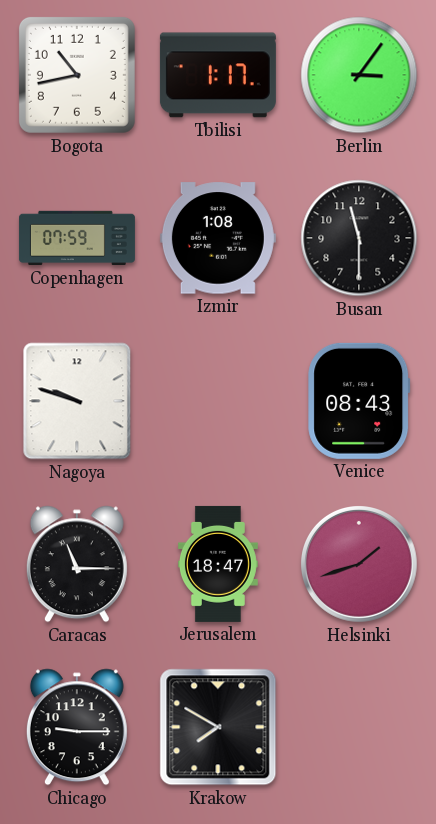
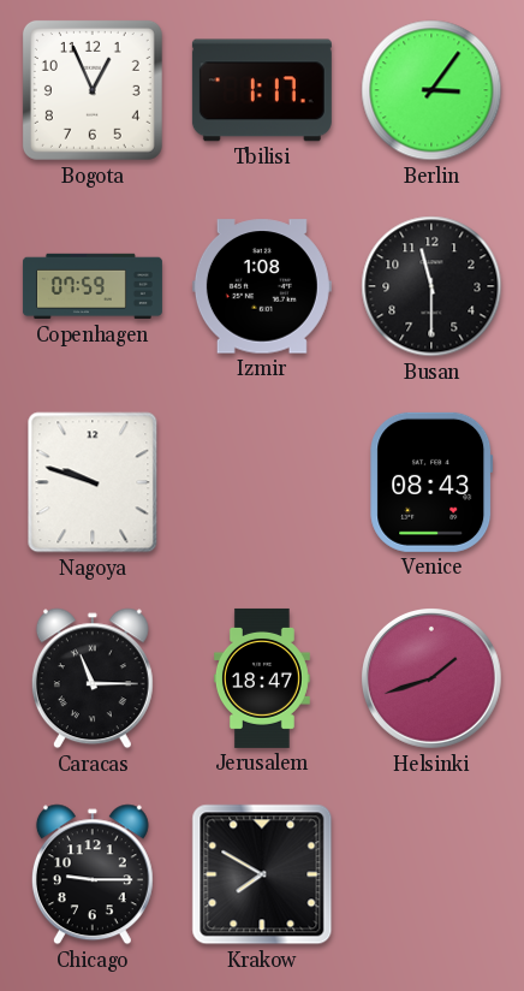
Bogota: 10:43 -> 12:56
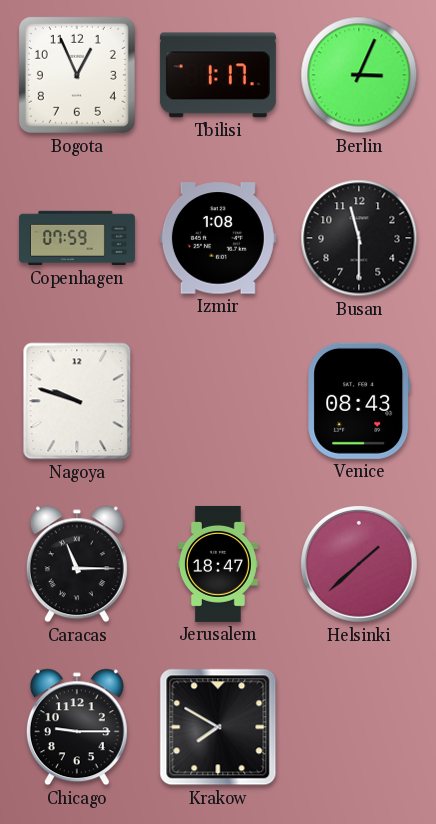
Berlin: 3:06 -> 3:04
Helsinki: 1:42 -> 1:38
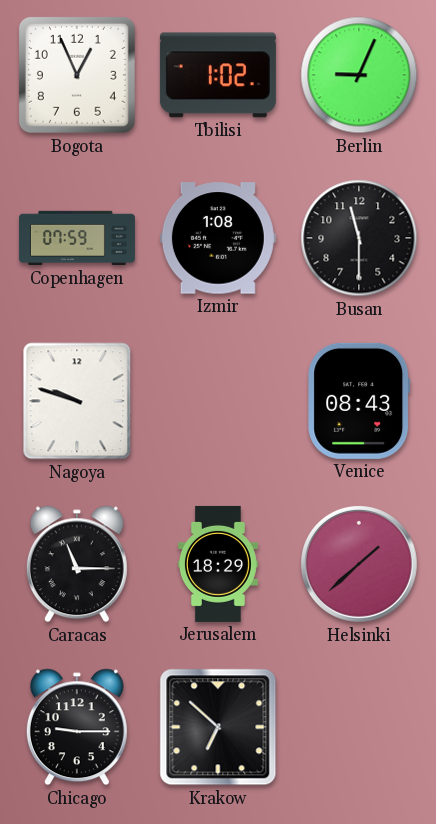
Tbilisi: 1:17 -> 1:02
Berlin: 3:04 -> 9:04
Jerusalem: 18:47 -> 18:29
Krakow: 7:50 -> 6:52
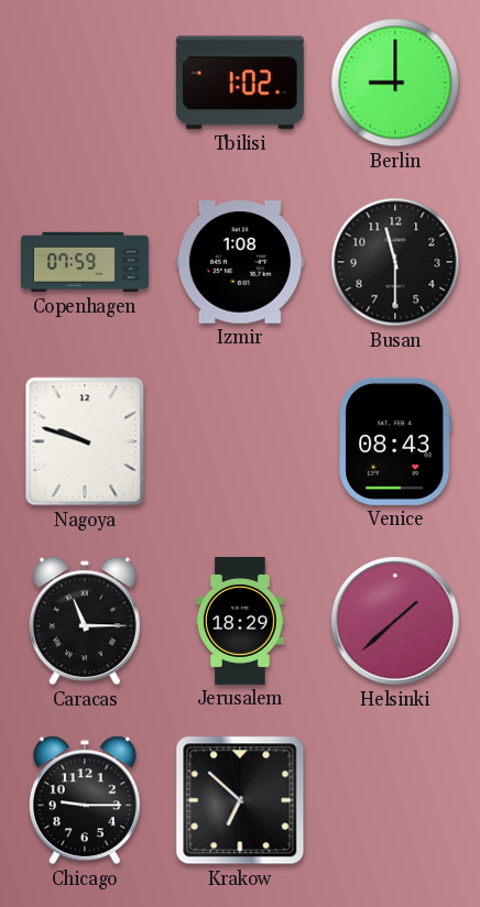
Bogota: 12:56 -> none
Berlin: 9:04 -> 9:00
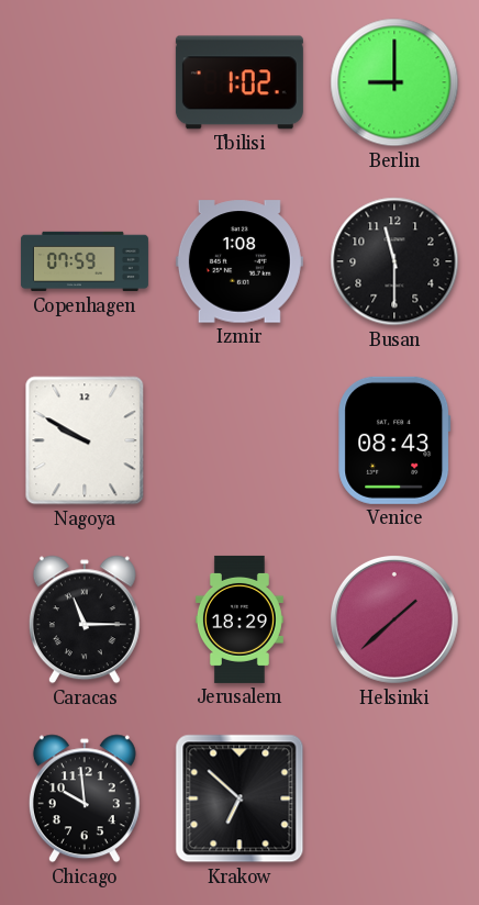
Nagoya: 9:48 -> 9:50
Chicago: 9:15 -> 9:59
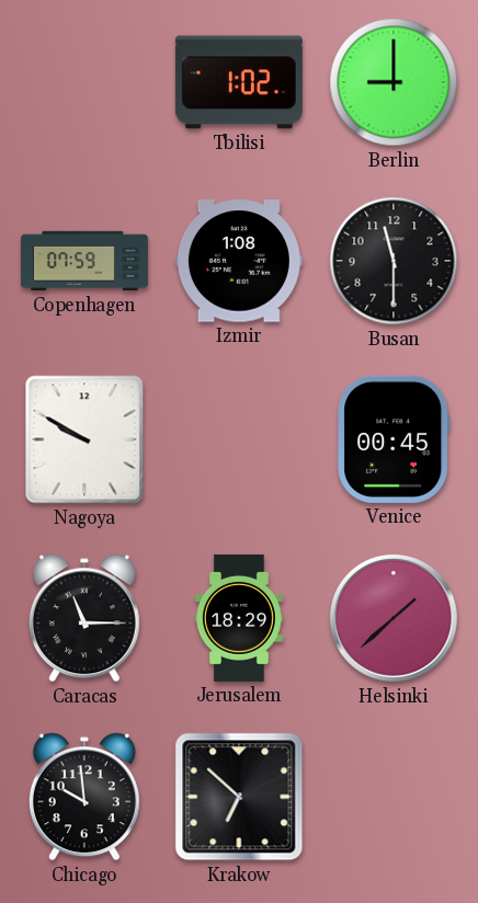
Venice: 08:43 -> 00:45
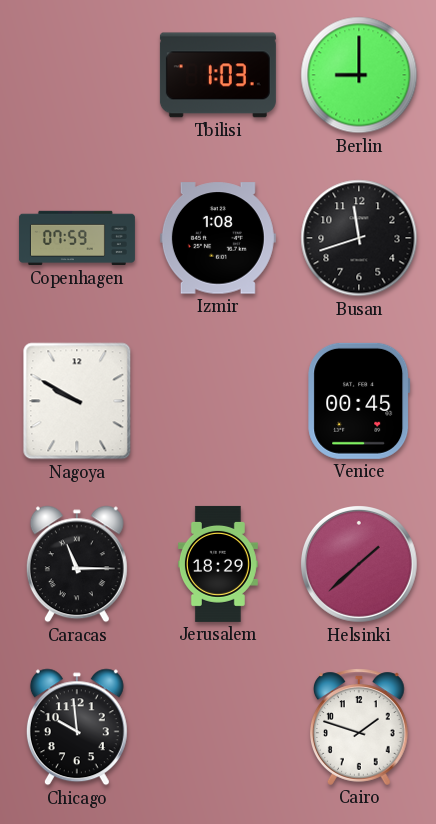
Tbilisi: 1:02 -> 1:03
Busan: 11:30 -> 11:42
Krakow: 6:52 -> none
Cairo: none -> 1:48
